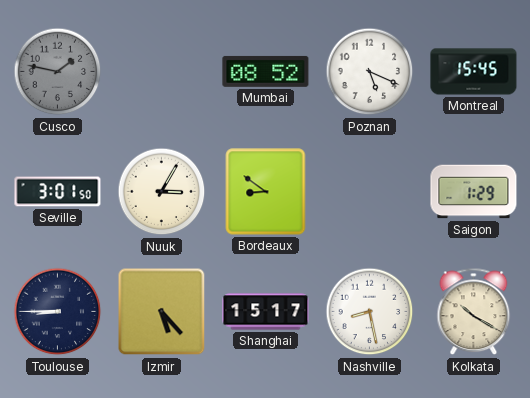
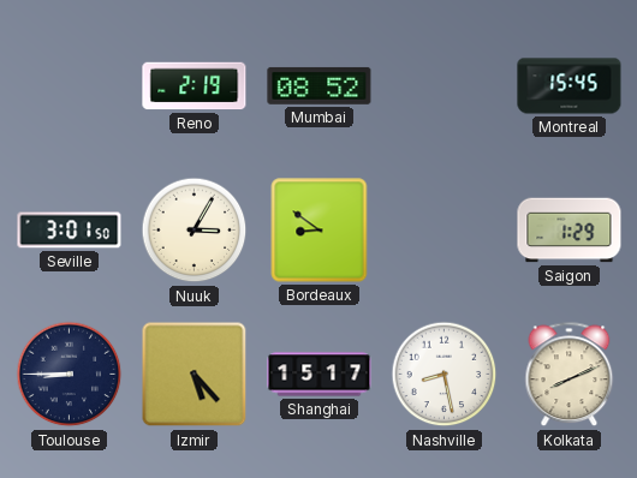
Cusco: 1:47 -> none
Reno: none -> 2:19
Poznan: 5:19 -> none
Kolkata: 10:20 -> 8:11
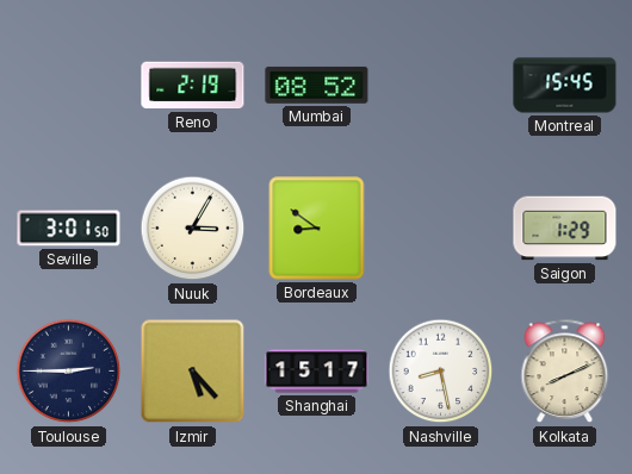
Toulouse: 8:45 -> 2:45
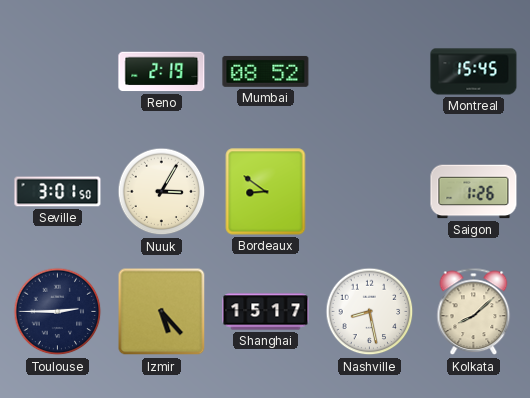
Saigon: 1:29 -> 1:26
Kolkata: 8:11 -> 8:08
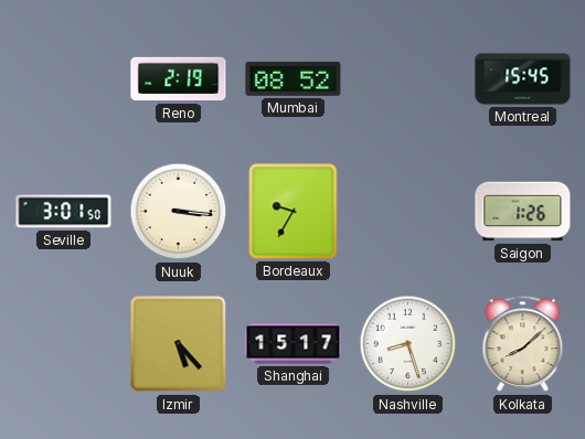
Nuuk: 3:05 -> 3:16
Bordeaux: 8:51 -> 9:35
Toulouse: 2:45 -> none
Nashville: 8:28 -> 8:27
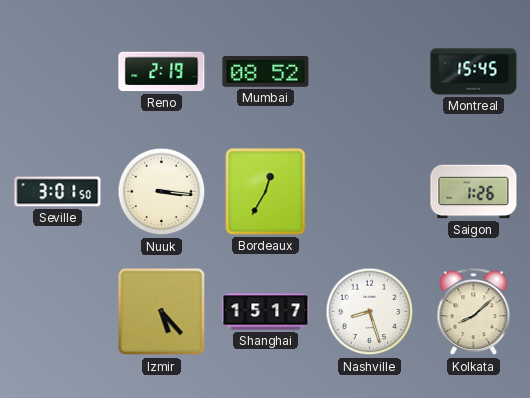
Bordeaux: 9:35 -> 12:35
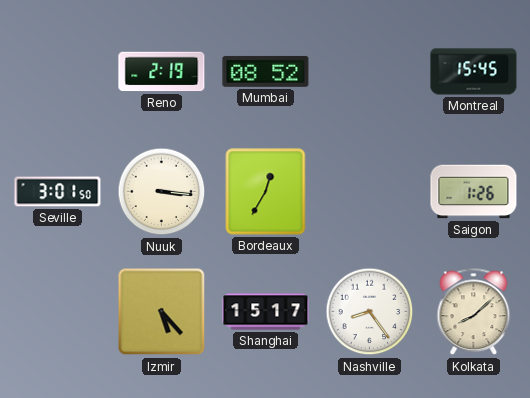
Nashville: 8:27 -> 8:24
